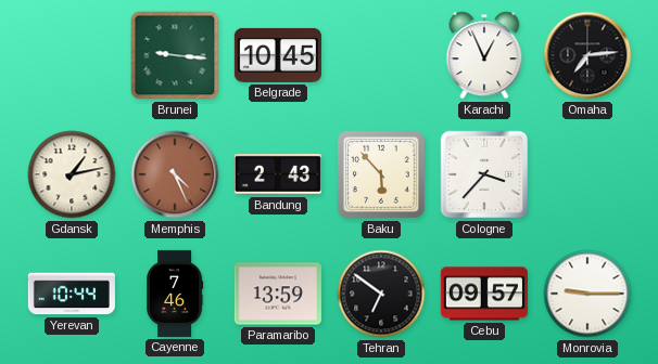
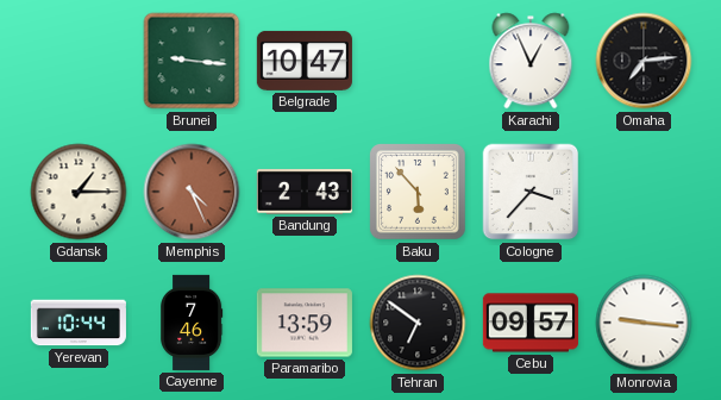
Belgrade: 10:45 -> 10:47
Gdansk: 1:13 -> 1:15
Monrovia: 9:15 -> 9:16
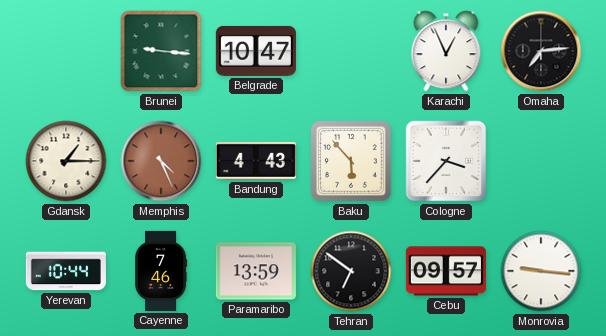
Bandung: 2:43 -> 4:43
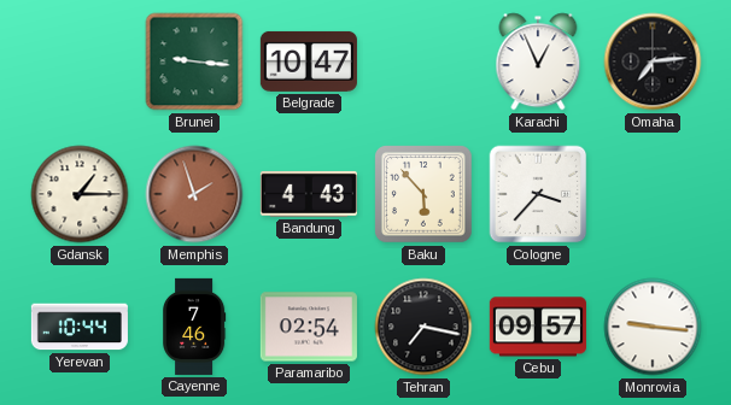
Memphis: 4:26 -> 1:57
Paramaribo: 13:59 -> 02:54
Tehran: 6:51 -> 7:17
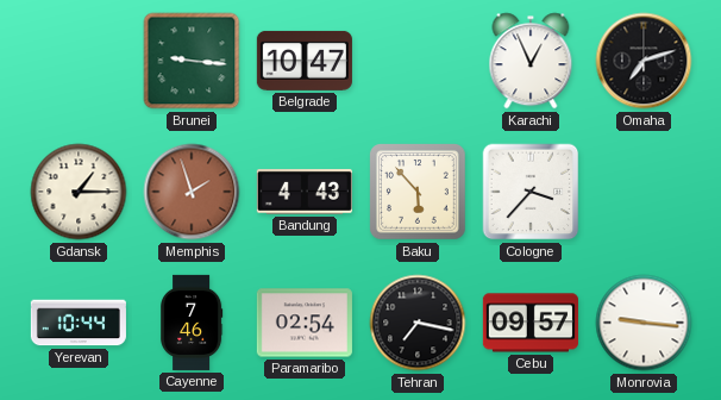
Omaha: 7:14 -> 7:12
